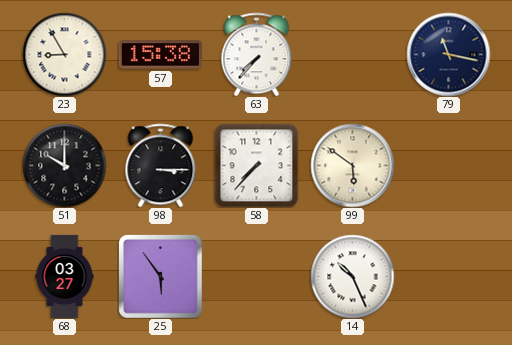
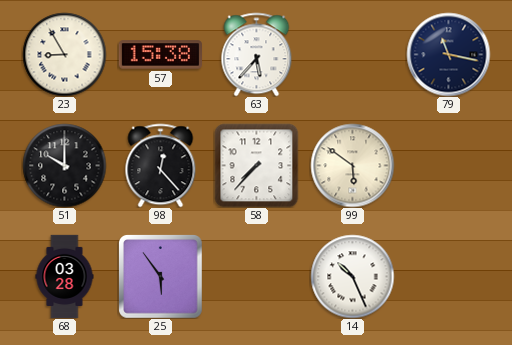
63: 7:37 -> 5:37
98: 3:15 -> 12:23
68: 03:27 -> 03:28
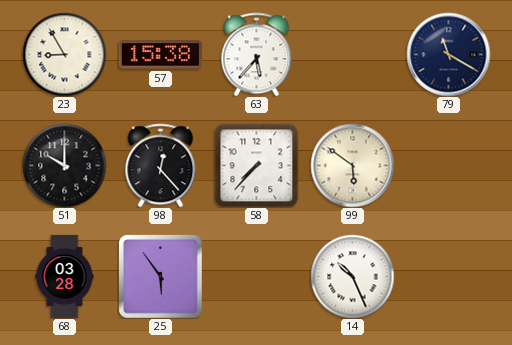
79: 11:17 -> 11:20
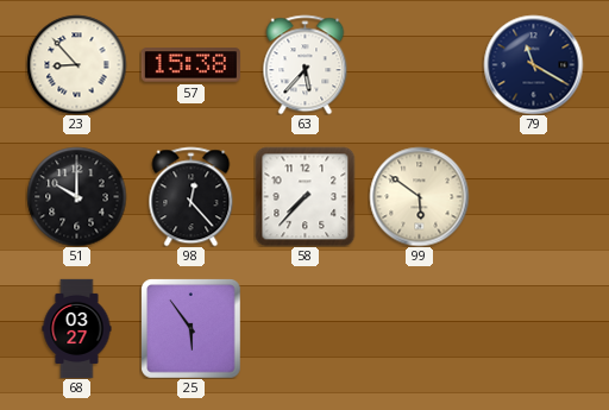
23: 8:55 -> 8:53
68: 03:28 -> 03:27
14: 10:26 -> none
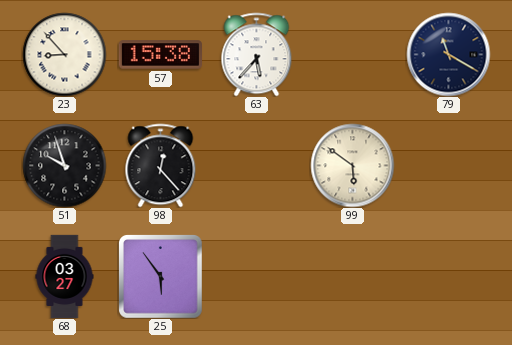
51: 10:00 -> 9:57
58: 7:37 -> none
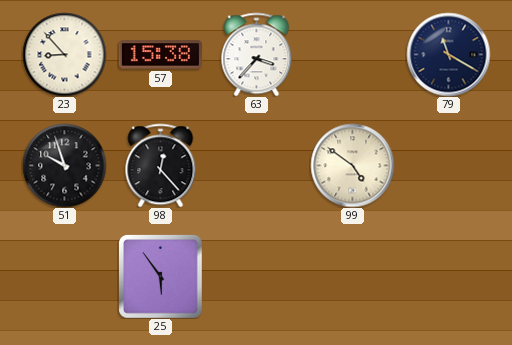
63: 5:37 -> 3:37
99: 5:51 -> 4:51
68: 03:27 -> none
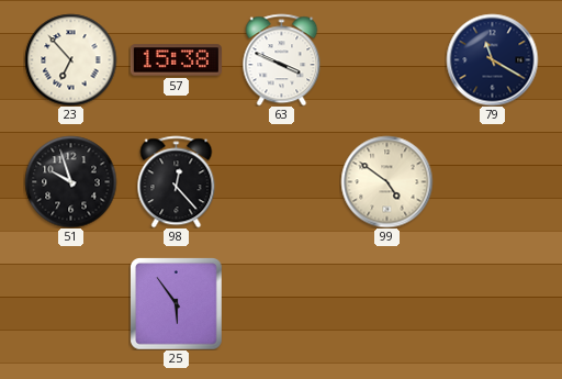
23: 8:53 -> 6:53
63: 3:37 -> 3:49
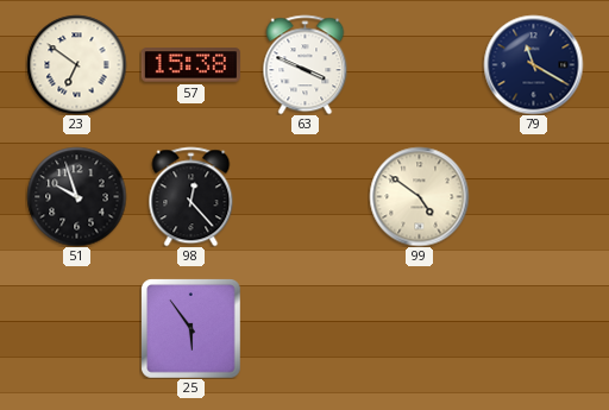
23: 6:53 -> 6:51
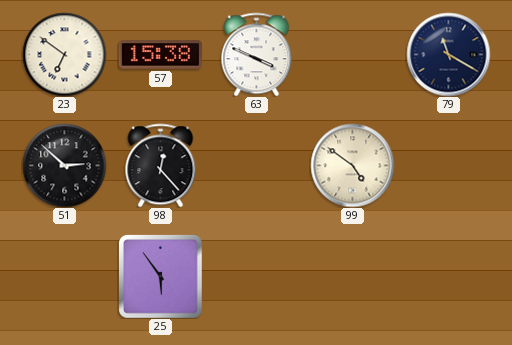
51: 9:57 -> 2:52
